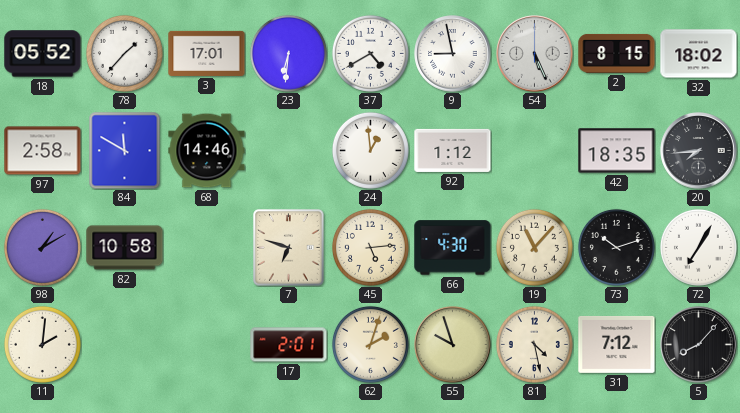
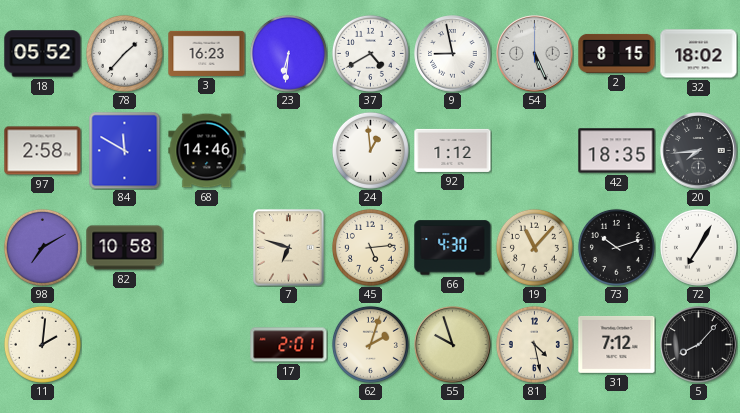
3: 17:01 -> 16:23
98: 1:10 -> 7:10
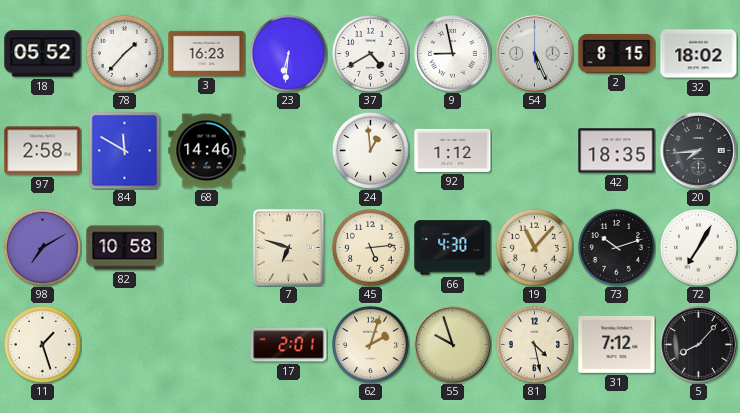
11: 2:01 -> 1:27
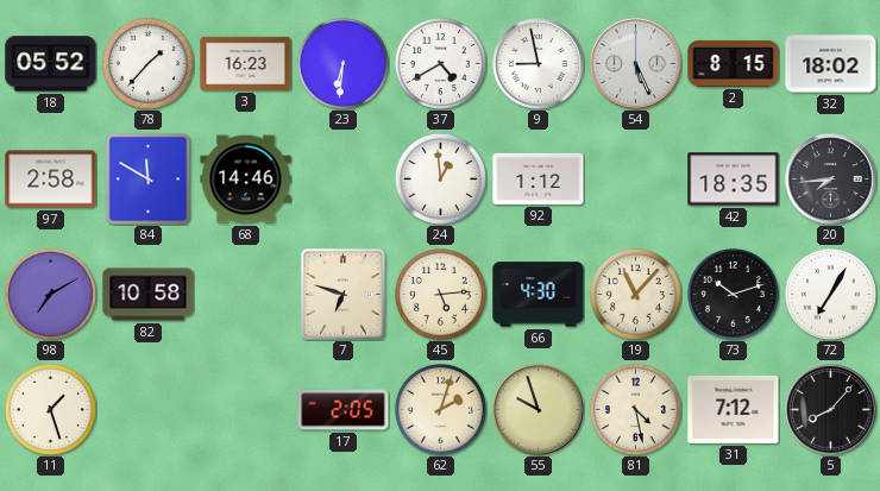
17: 2:01 -> 2:05
